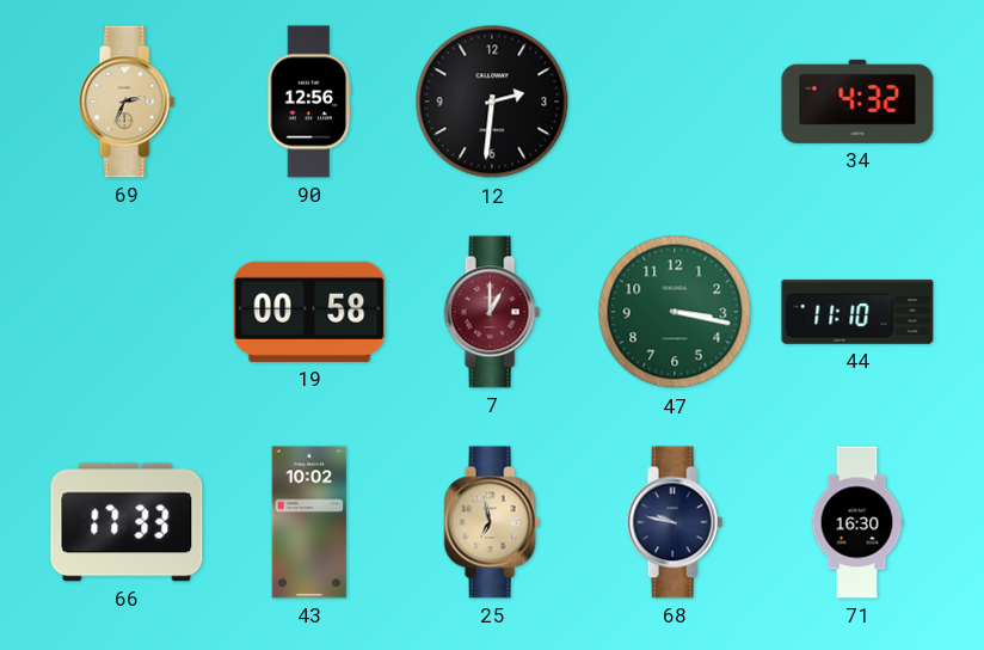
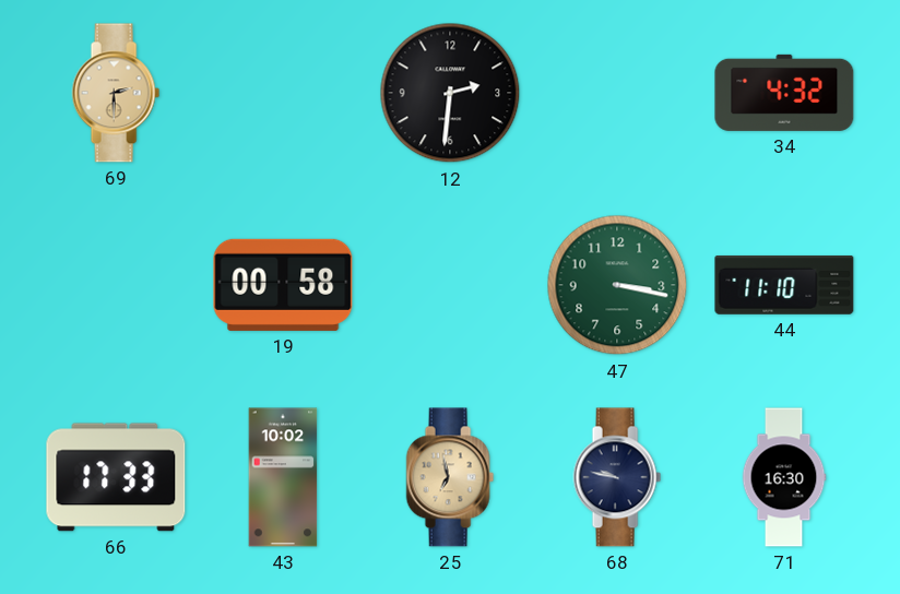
69: 2:34 -> 2:30
90: 12:56 -> none
7: 1:00 -> none
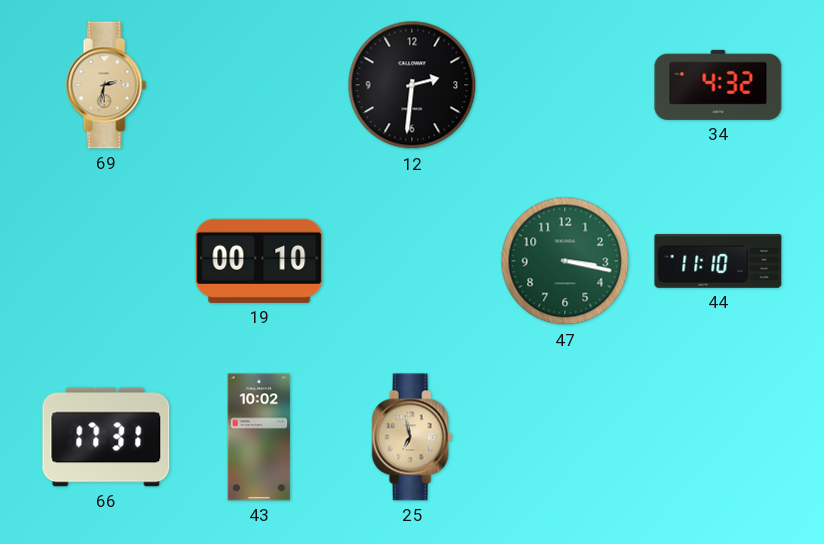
69: 2:30 -> 2:32
19: 00:58 -> 00:10
66: 17:33 -> 17:31
68: 9:47 -> none
71: 16:30 -> none
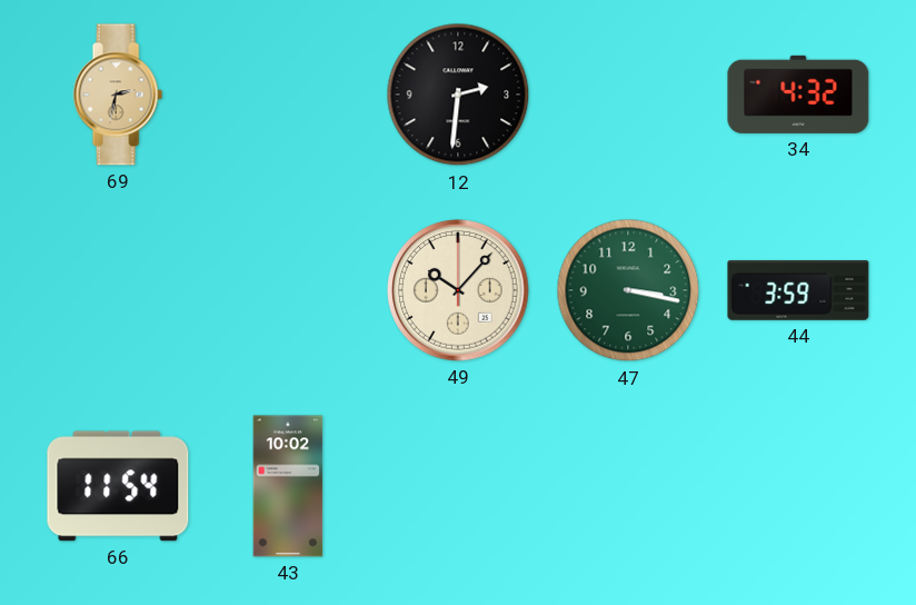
19: 00:10 -> none
49: none -> 10:07
44: 11:10 -> 3:59
66: 17:31 -> 11:54
25: 6:58 -> none
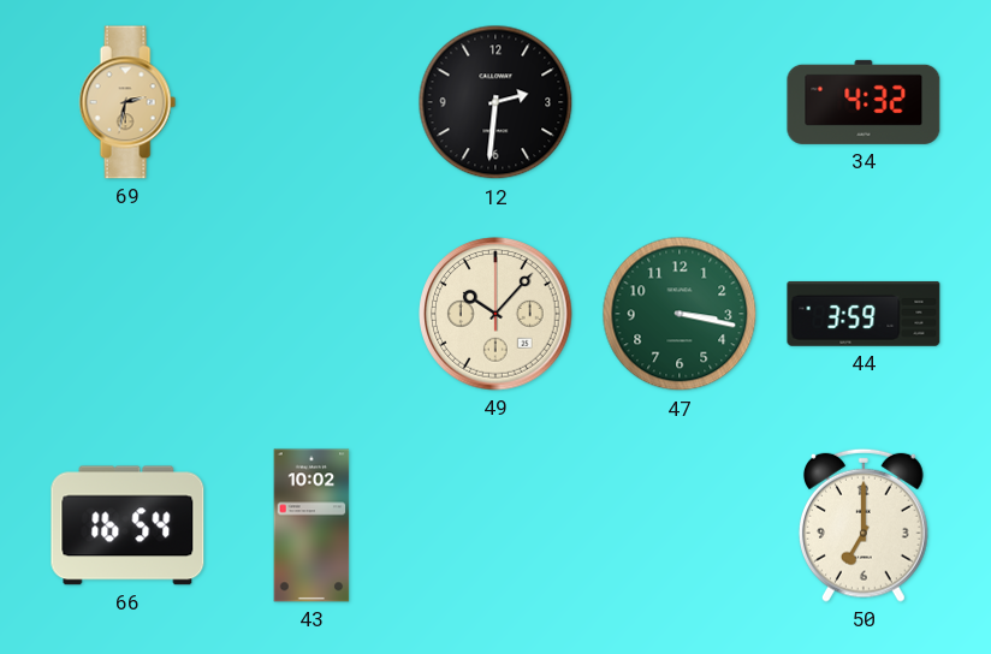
66: 11:54 -> 16:54
50: none -> 7:00
